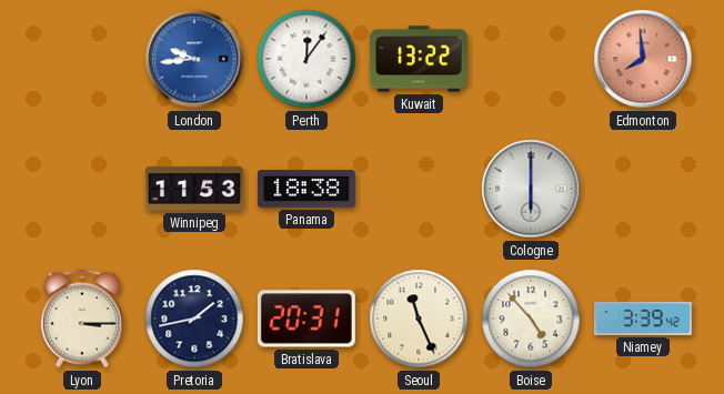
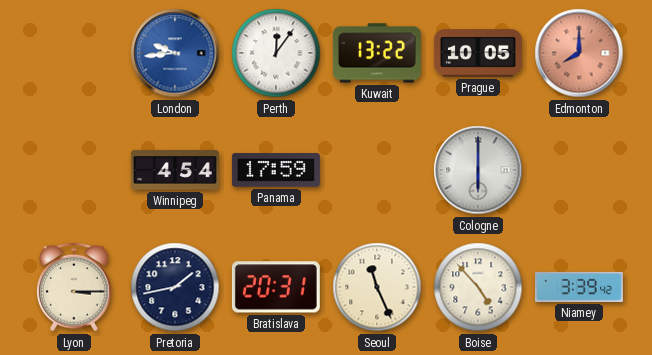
Prague: none -> 10:05
Edmonton: 7:59 -> 8:00
Winnipeg: 11:53 -> 4:54
Panama: 18:38 -> 17:59
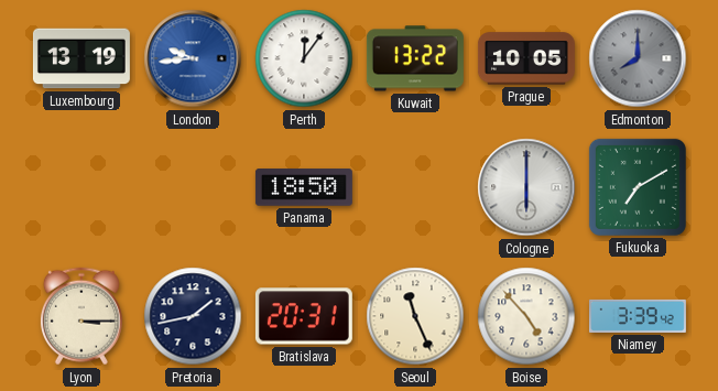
Luxembourg: none -> 13:19
Edmonton dial: salmon -> grey
Winnipeg: 4:54 -> none
Panama: 17:59 -> 18:50
Fukuoka: none -> 7:10
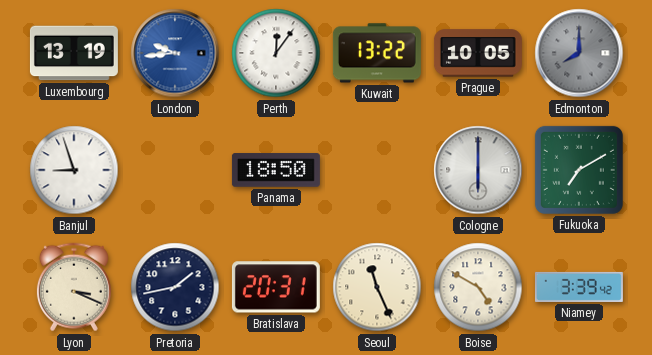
Banjul: none -> 8:57
Lyon: 3:15 -> 3:19
Boise: 4:53 -> 4:50
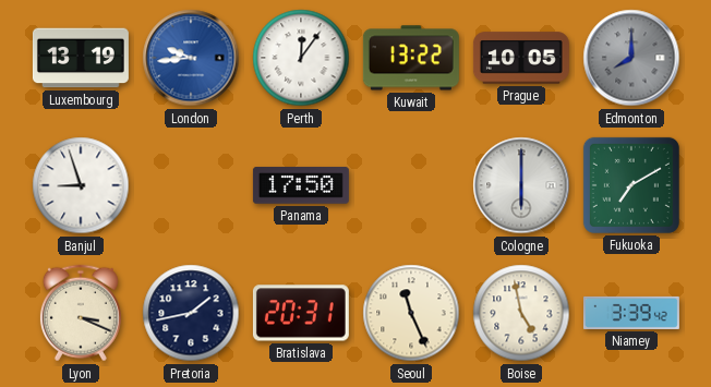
Panama: 18:50 -> 17:50
Boise: 4:50 -> 4:58
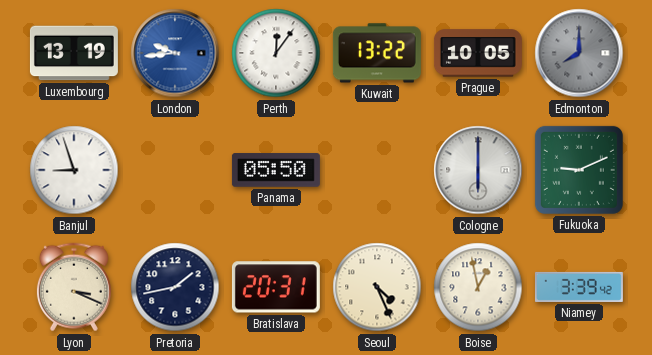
Panama: 17:50 -> 05:50
Fukuoka: 7:10 -> 9:11
Seoul: 11:26 -> 4:26
Boise: 4:58 -> 12:58
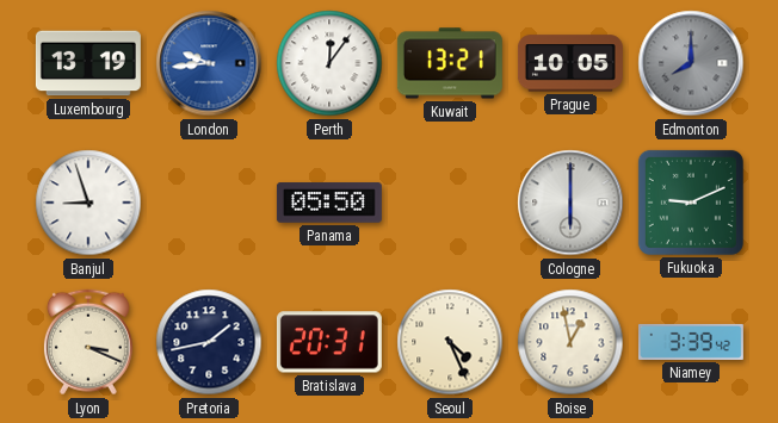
Kuwait: 13:22 -> 13:21
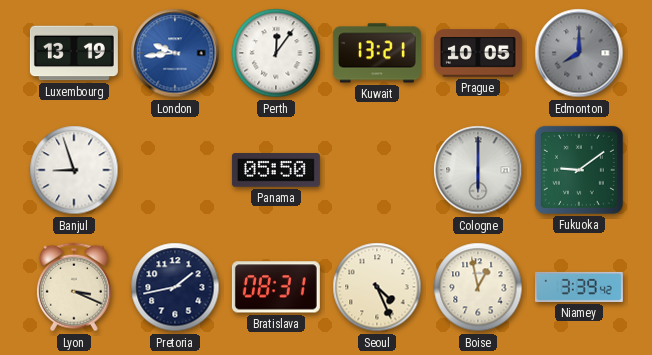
Fukuoka: 9:11 -> 9:09
Bratislava: 20:31 -> 08:31
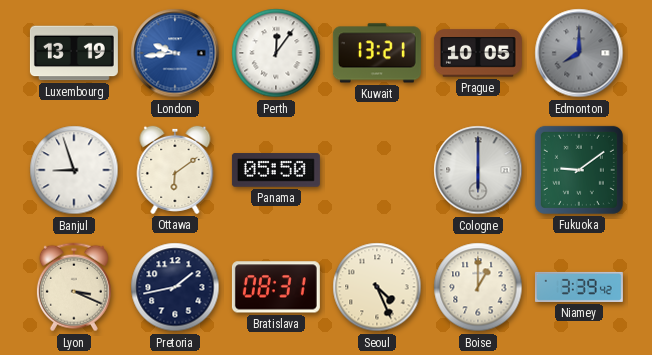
Ottawa: none -> 6:09
Boise: 12:58 -> 1:00
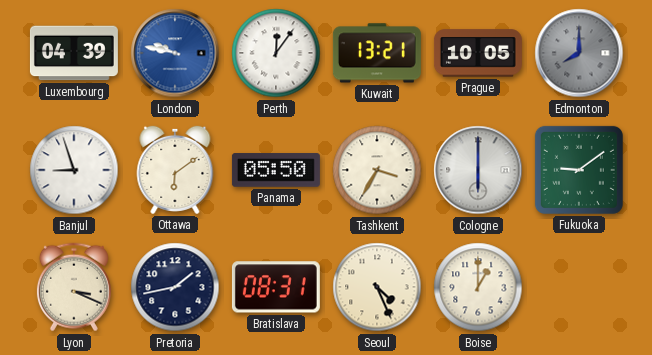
Luxembourg: 13:19 -> 04:39
London: 9:44 -> 9:47
Tashkent: none -> 3:35
Niamey: 3:39 -> none
